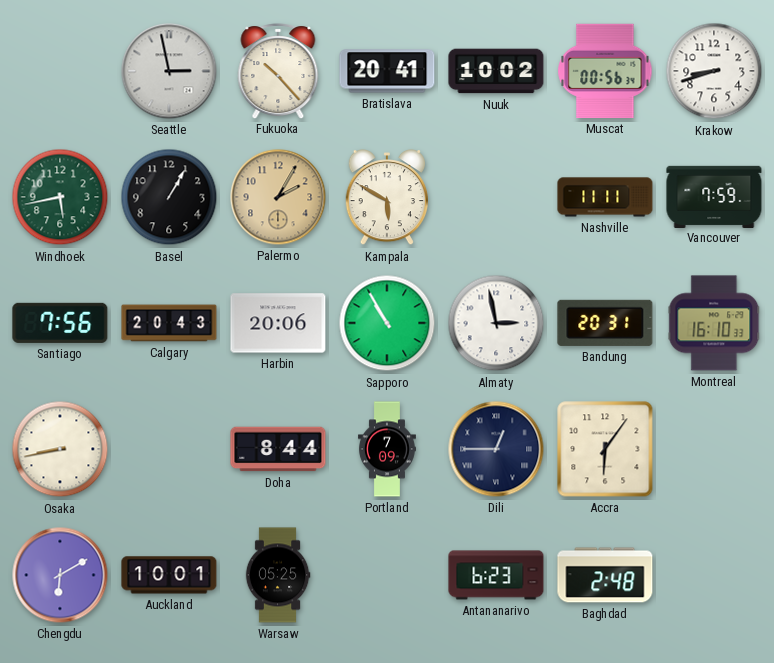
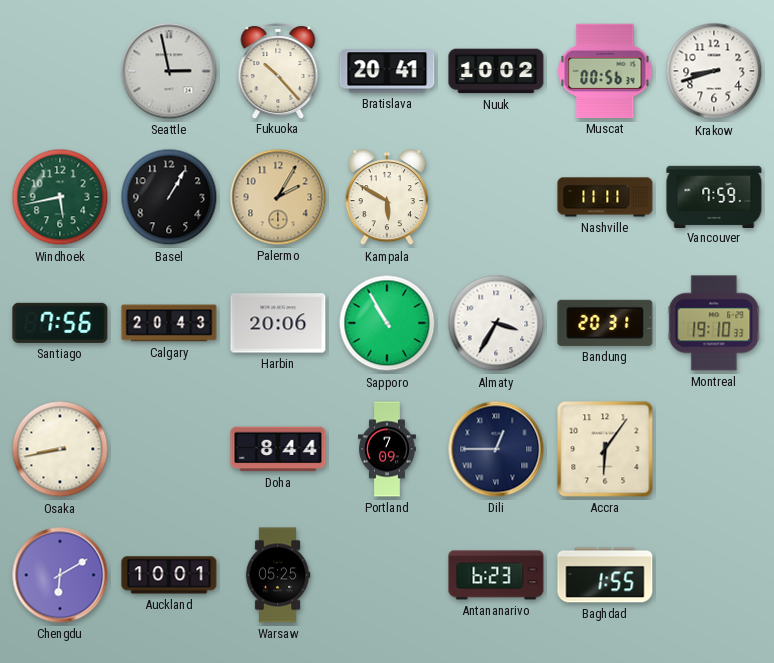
Almaty: 2:58 -> 3:35
Montreal: 16:10 -> 19:10
Baghdad: 2:48 -> 1:55
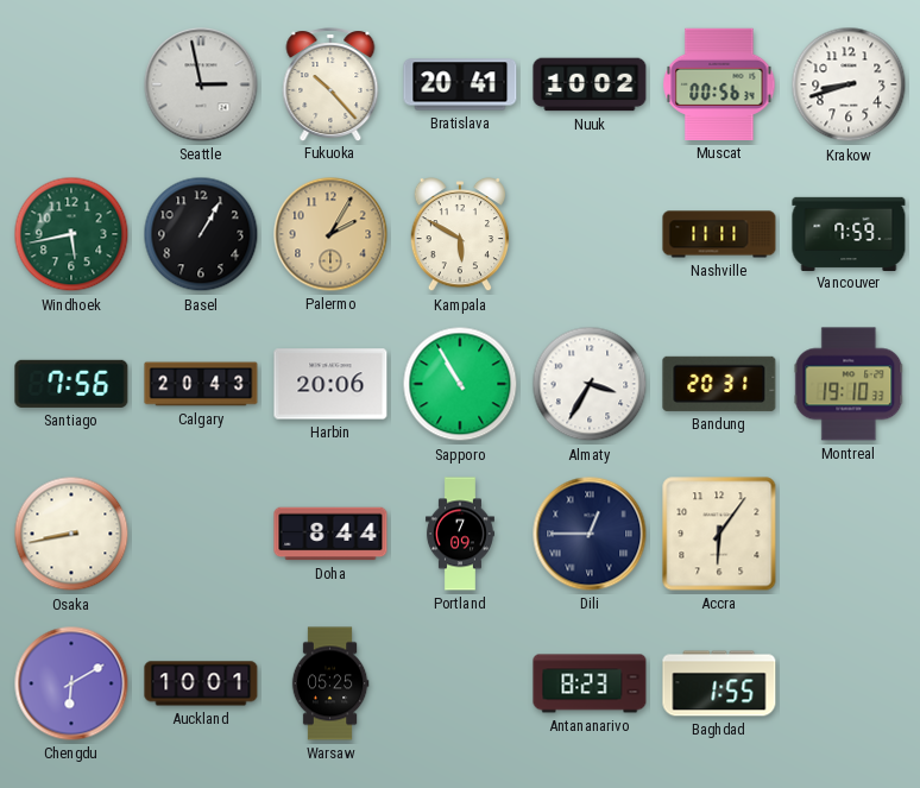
Antananarivo: 6:23 -> 8:23
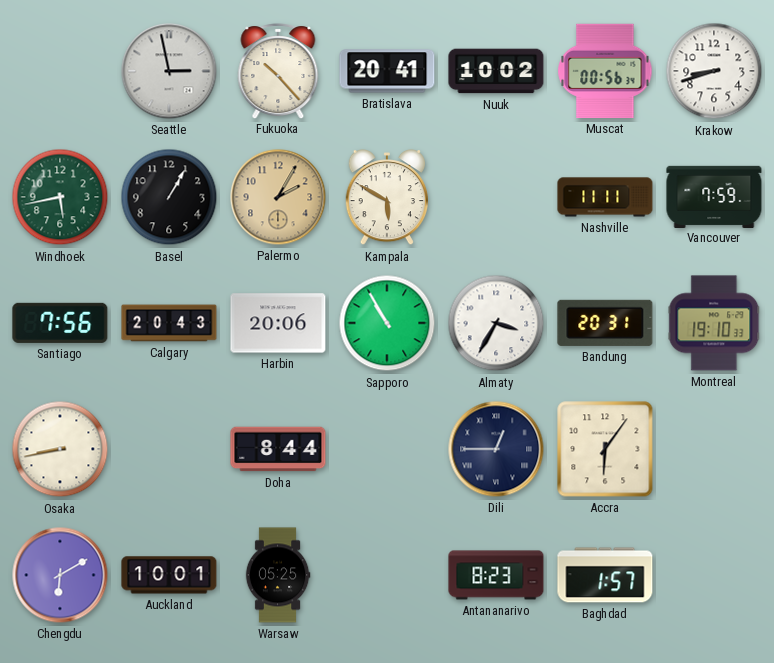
Portland: 7:09 -> none
Baghdad: 1:55 -> 1:57
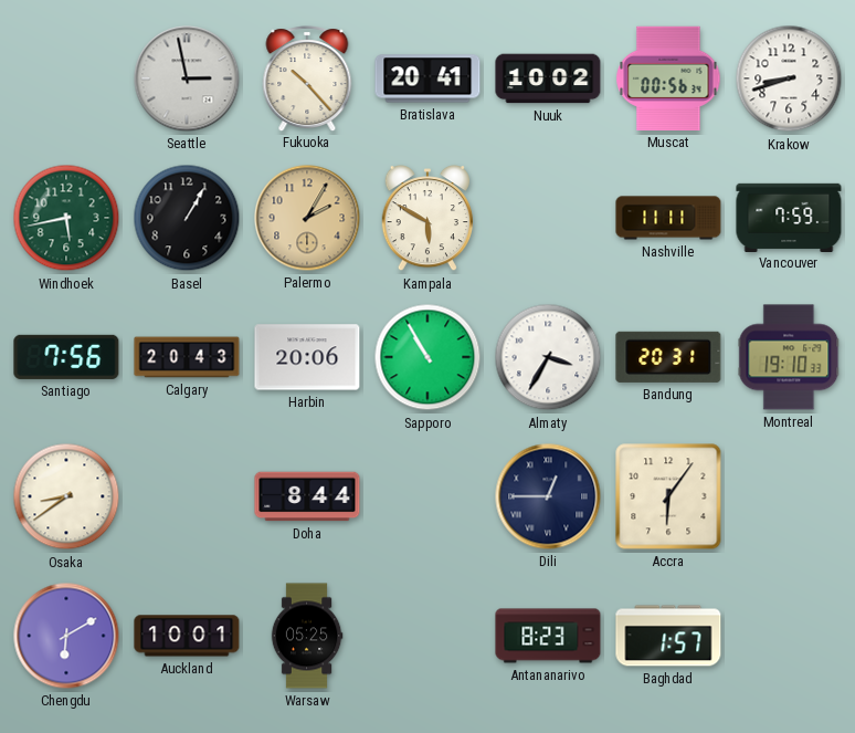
Osaka: 8:43 -> 8:39
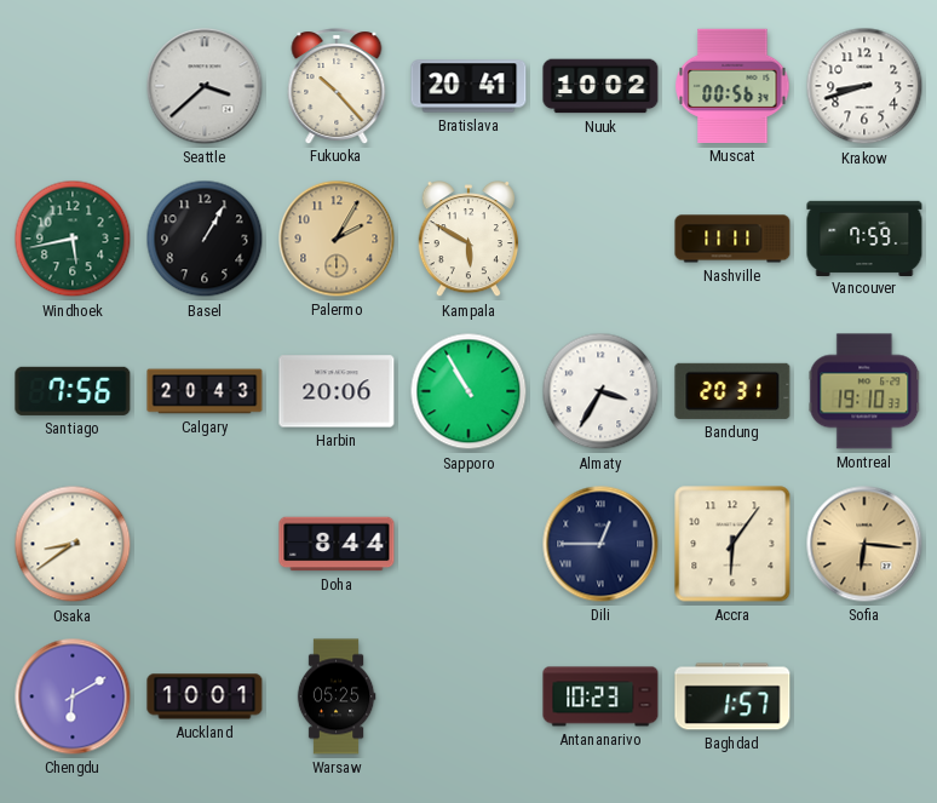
Seattle: 2:58 -> 3:38
Sofia: none -> 6:16
Antananarivo: 8:23 -> 10:23
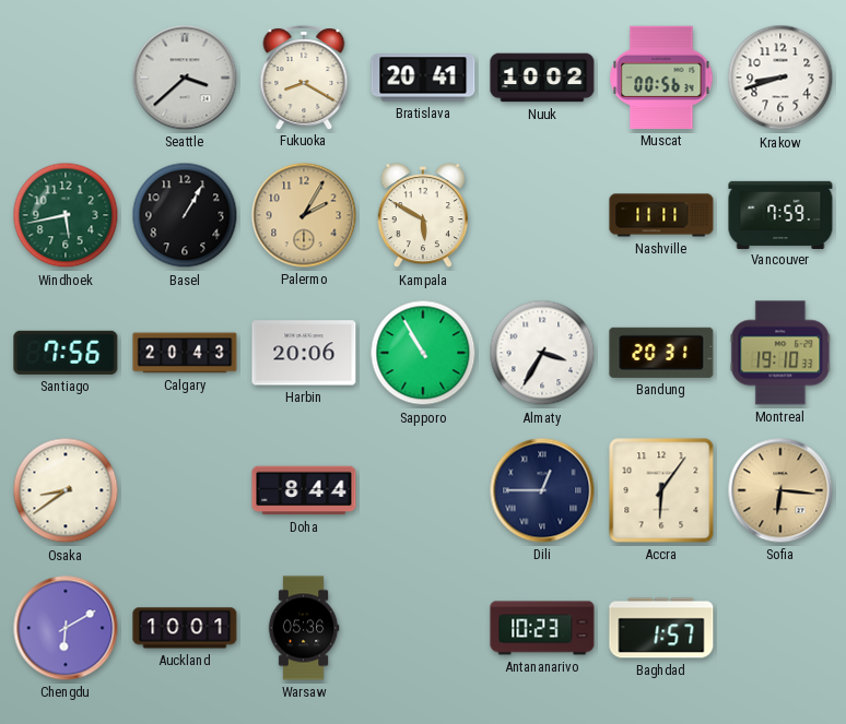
Fukuoka: 10:23 -> 8:20
Warsaw: 05:25 -> 05:36
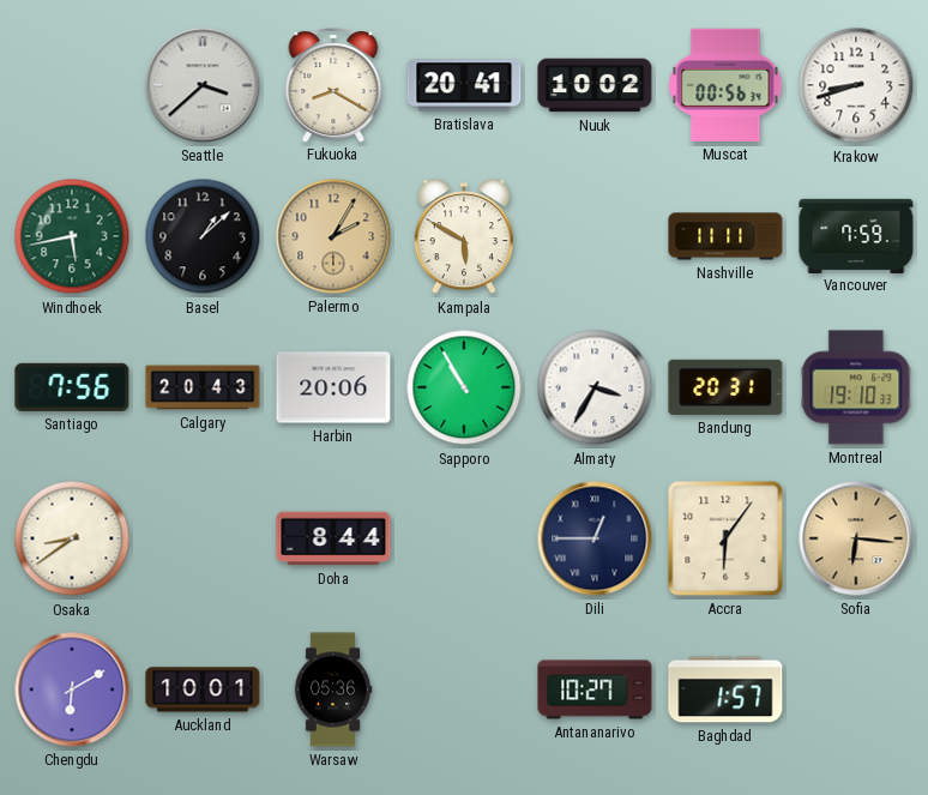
Basel: 1:05 -> 1:08
Antananarivo: 10:23 -> 10:27
